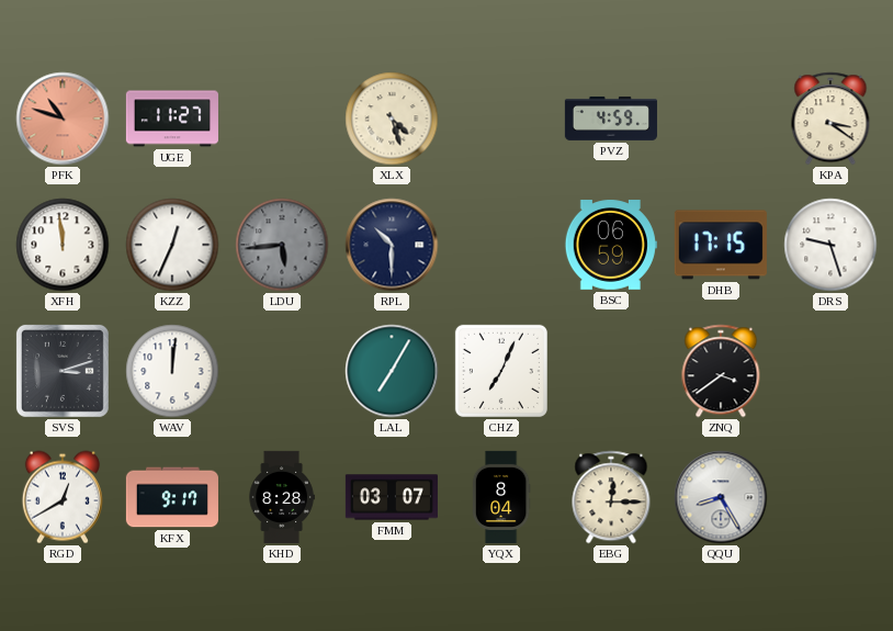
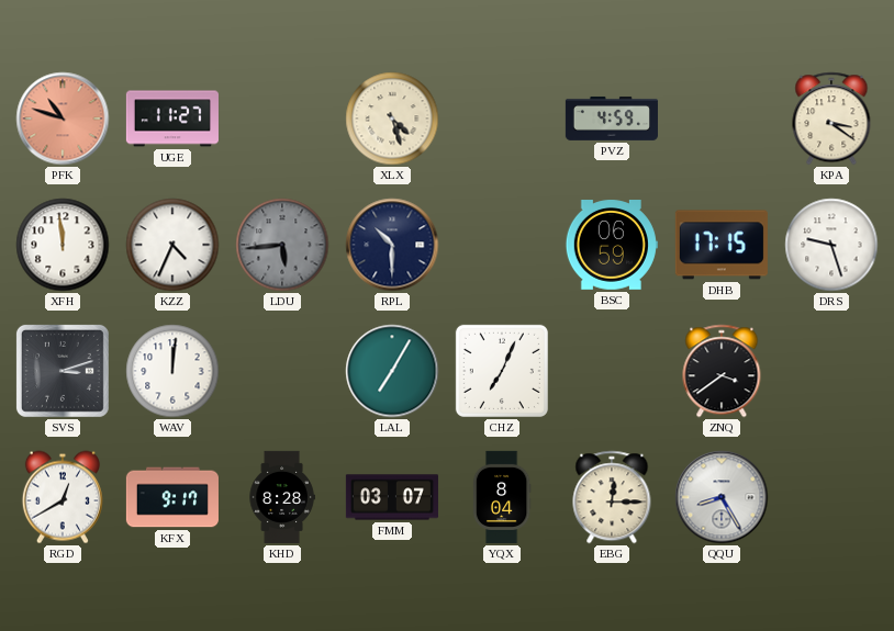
KZZ: 12:34 -> 4:34
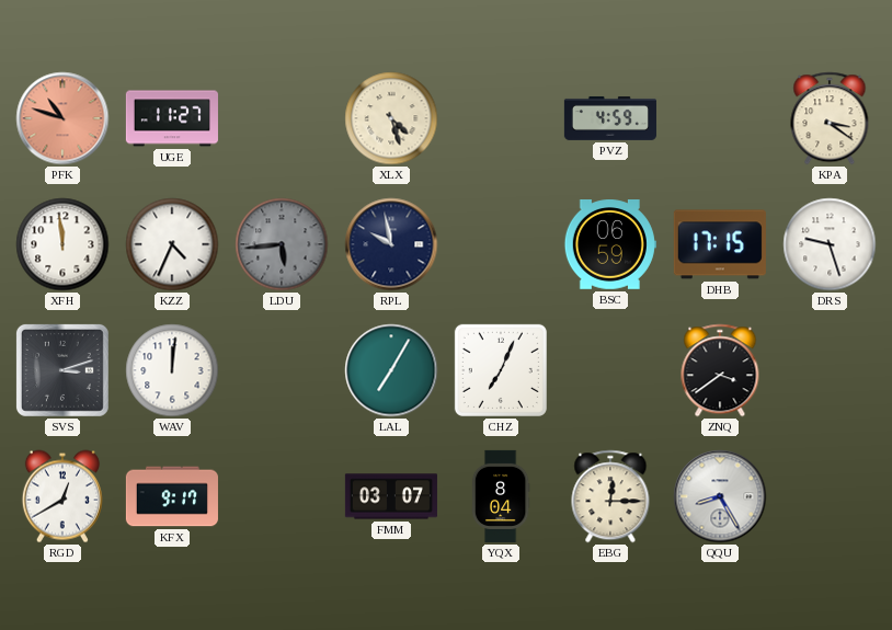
RPL: 10:30 -> 9:58
KHD: 8:28 -> none
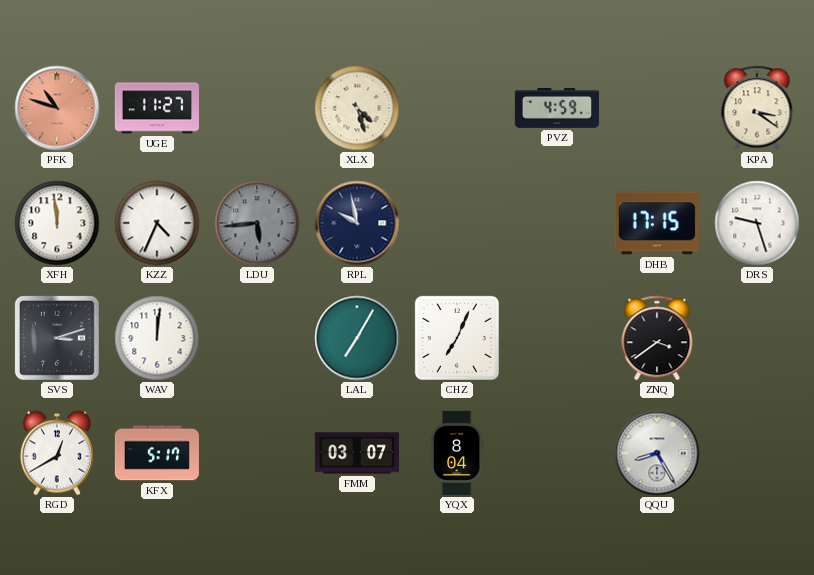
BSC: 06:59 -> none
KFX: 9:17 -> 5:17
EBG: 12:15 -> none
